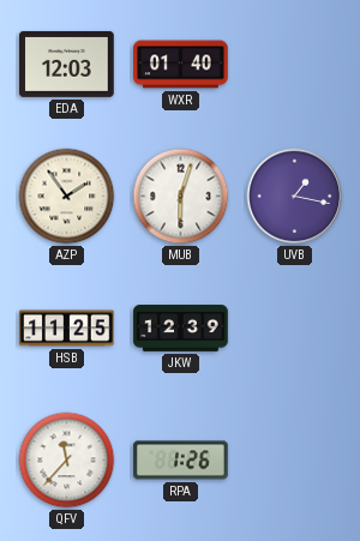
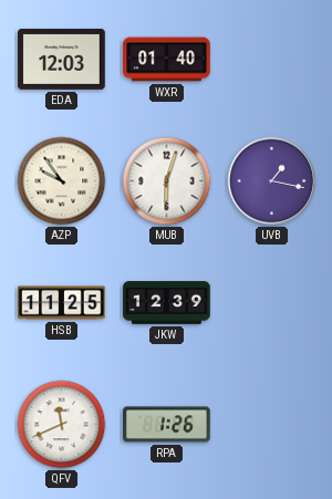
AZP: 1:54 -> 9:54
QFV: 11:37 -> 11:41
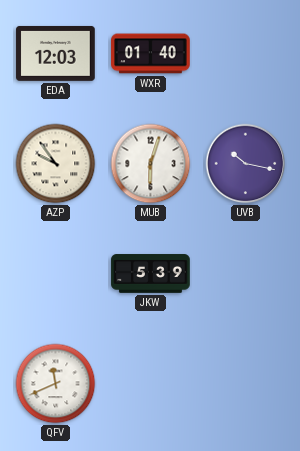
UVB: 1:17 -> 10:17
HSB: 11:25 -> none
JKW: 12:39 -> 5:39
RPA: 1:26 -> none
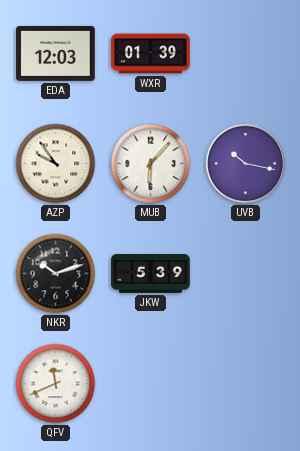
WXR: 01:40 -> 01:39
MUB: 6:03 -> 6:07
NKR: none -> 10:12
